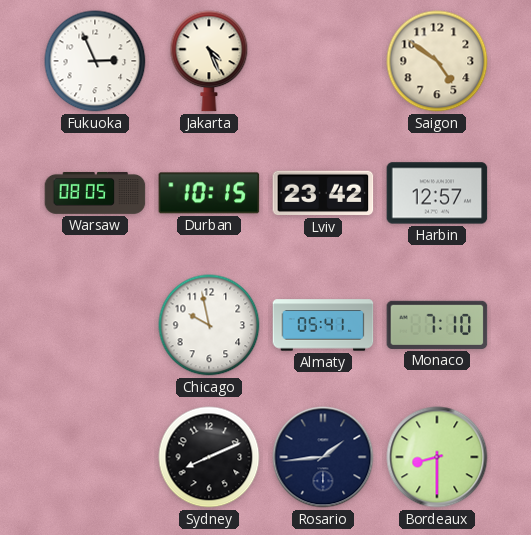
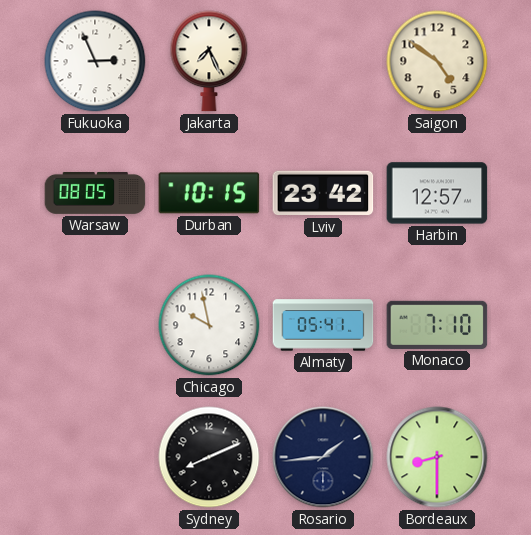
Jakarta: 4:26 -> 7:26
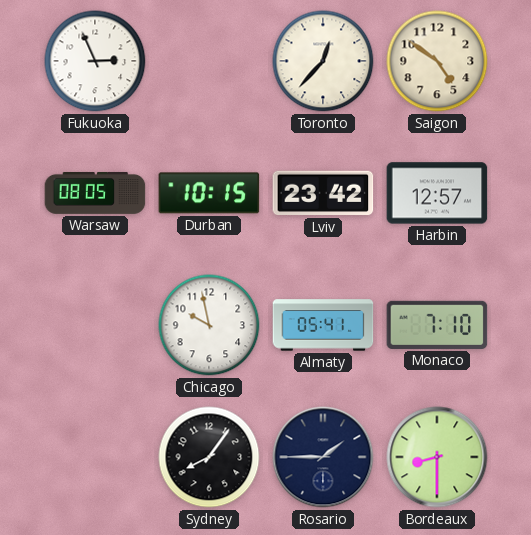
Jakarta: 7:26 -> none
Toronto: none -> 12:37
Sydney: 8:11 -> 8:06
Rosario: 1:44 -> 1:45
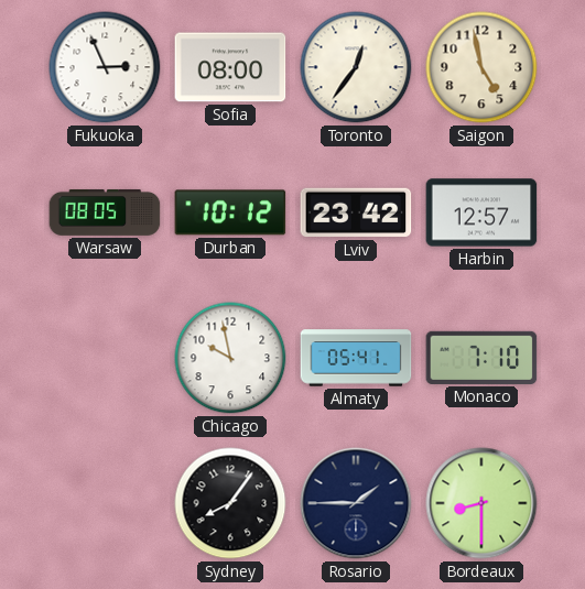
Sofia: none -> 08:00
Toronto: 12:37 -> 12:36
Saigon: 4:51 -> 4:58
Durban: 10:15 -> 10:12
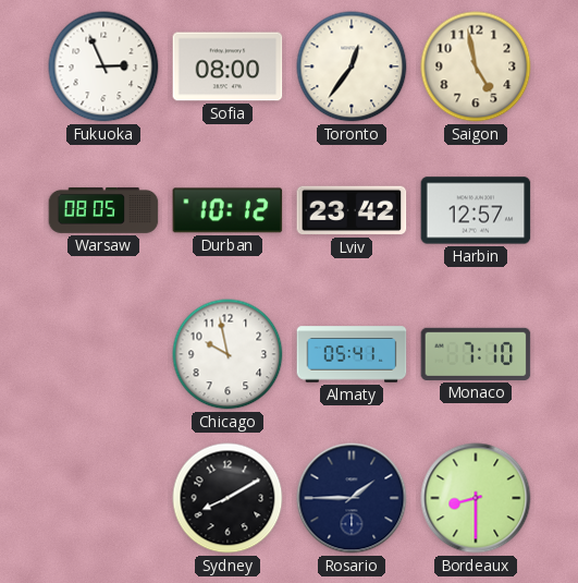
Sydney: 8:06 -> 8:10
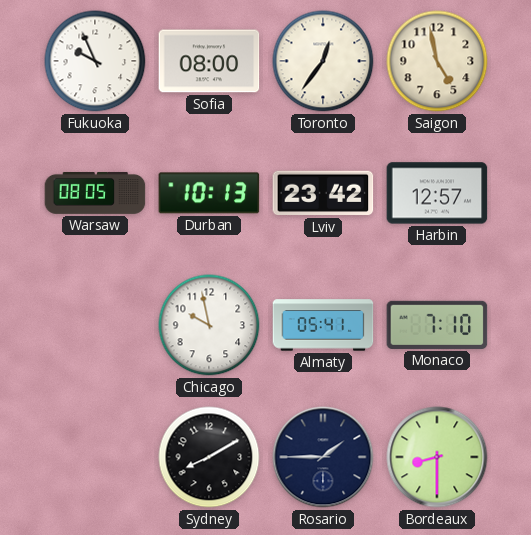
Fukuoka: 2:56 -> 9:56
Durban: 10:12 -> 10:13
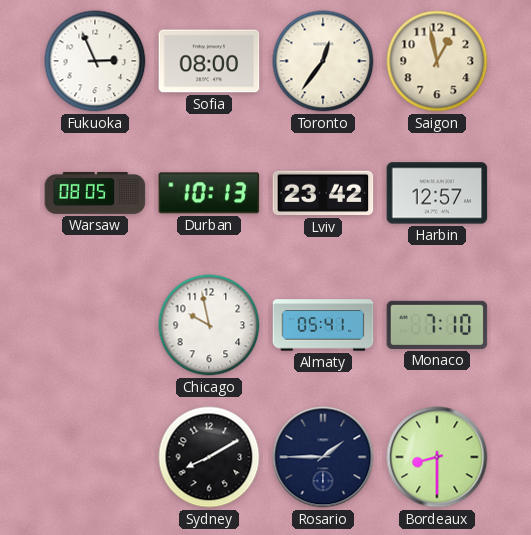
Fukuoka: 9:56 -> 2:56
Saigon: 4:58 -> 12:58
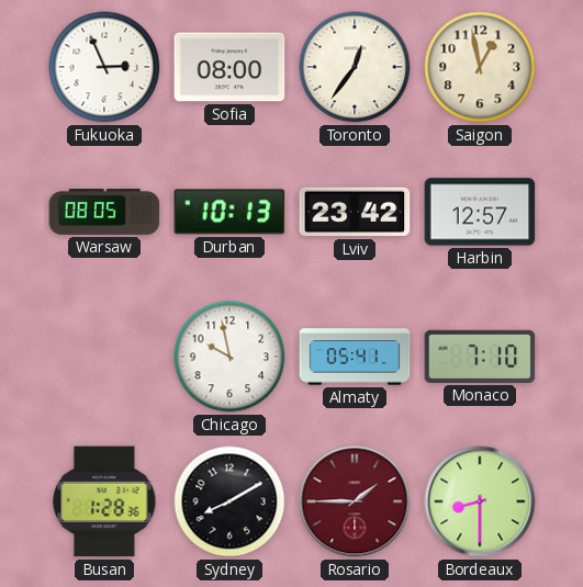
Busan: none -> 1:28
Rosario dial: navy -> burgundy
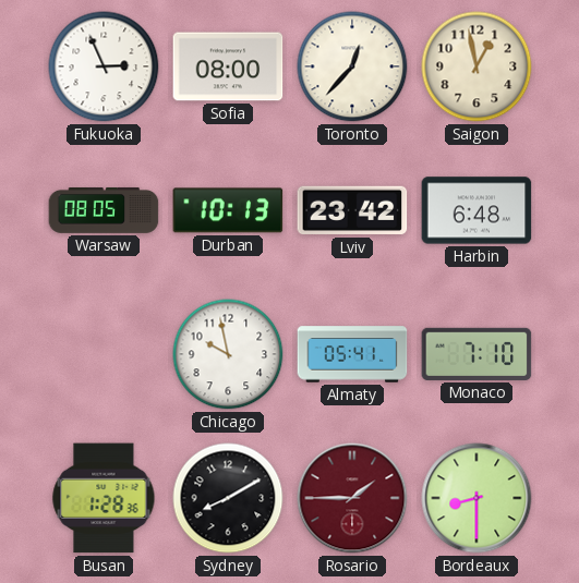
Toronto: 12:36 -> 12:37
Harbin: 12:57 -> 6:48
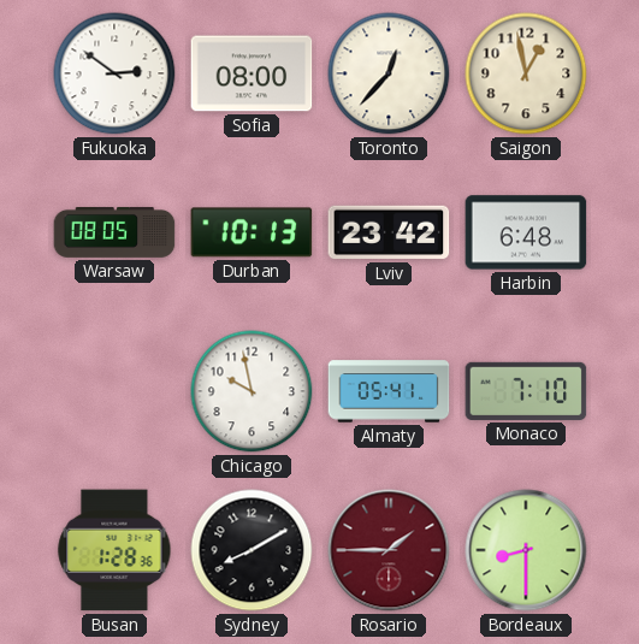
Fukuoka: 2:56 -> 2:51
